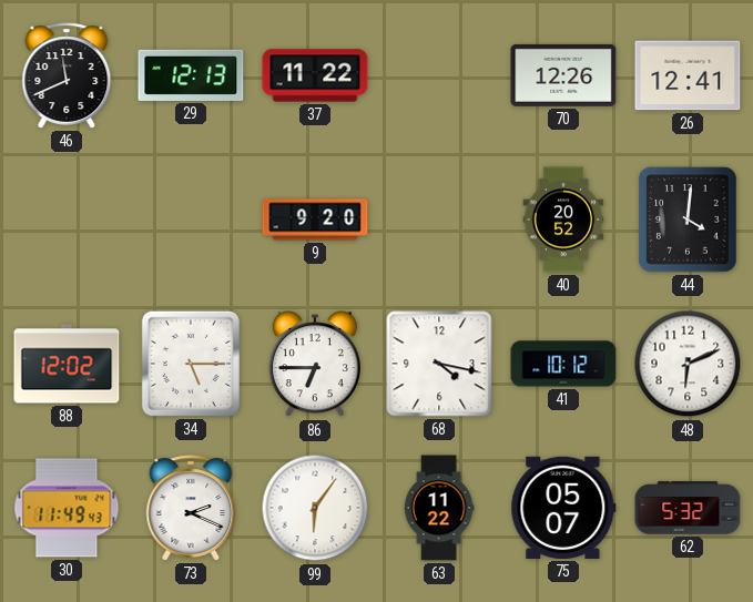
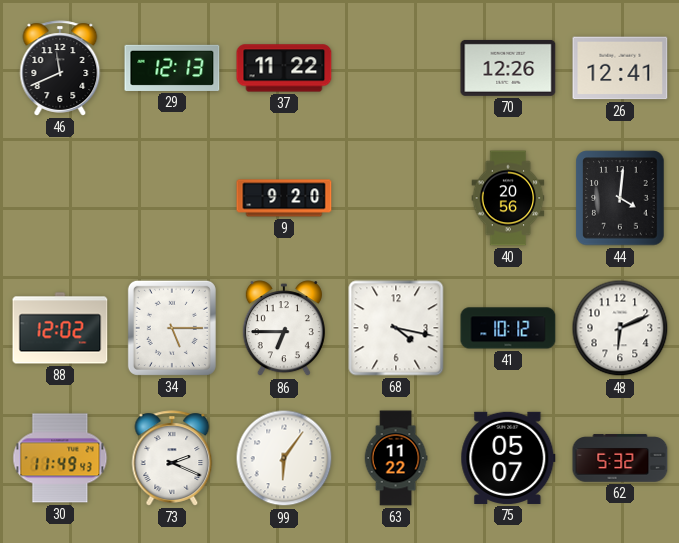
40: 20:52 -> 20:56
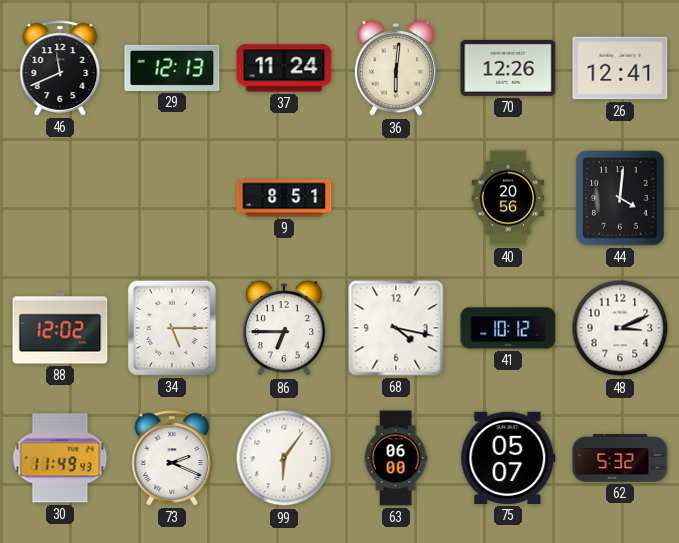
37: 11:22 -> 11:24
36: none -> 6:01
9: 9:20 -> 8:51
48: 6:11 -> 3:11
63: 11:22 -> 06:00
